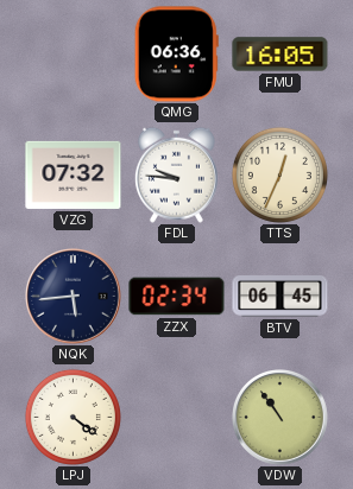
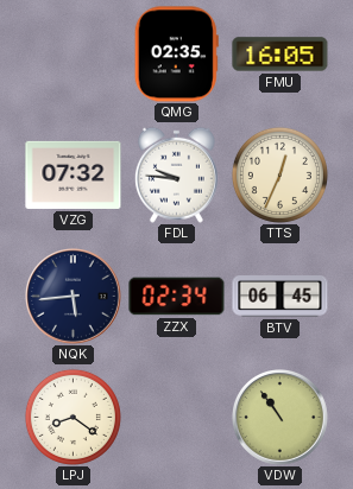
QMG: 06:36 -> 02:35
LPJ: 4:21 -> 8:21
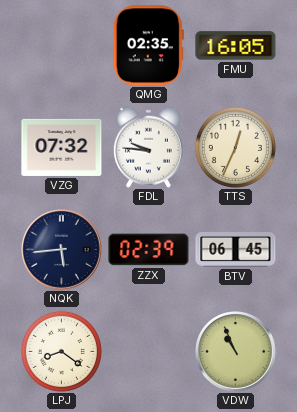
ZZX: 02:34 -> 02:39
VDW: 10:54 -> 10:56
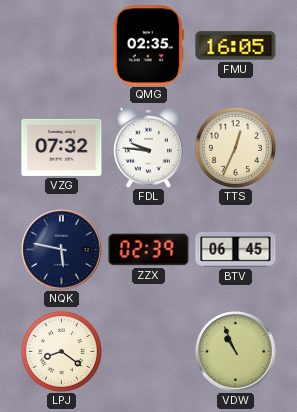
NQK: 5:44 -> 5:47
